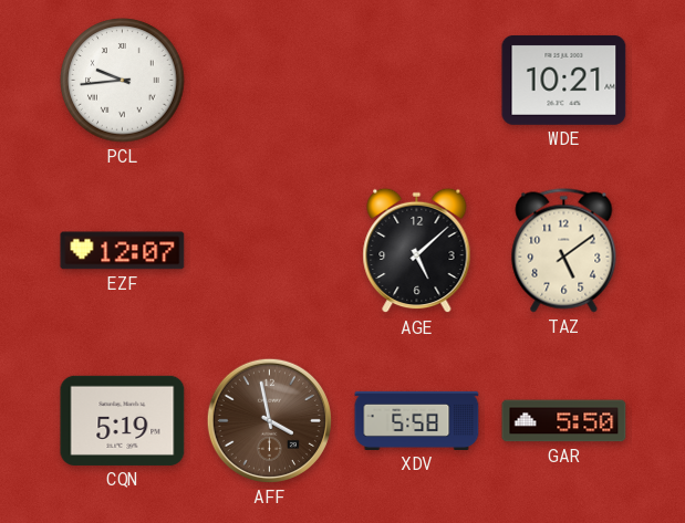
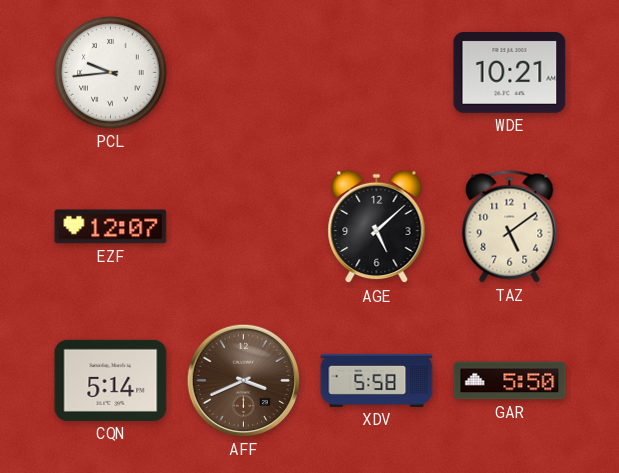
CQN: 5:19 -> 5:14
AFF: 3:58 -> 3:41
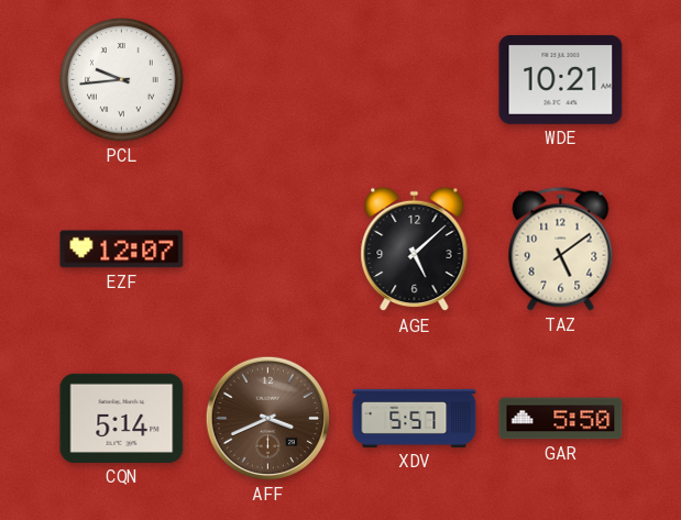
XDV: 5:58 -> 5:57
